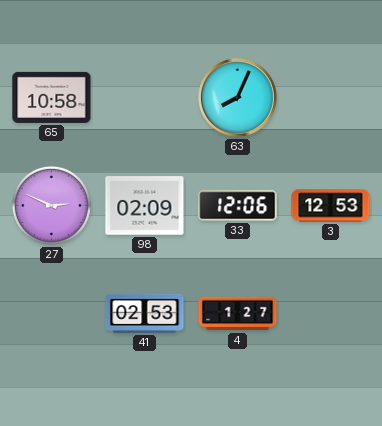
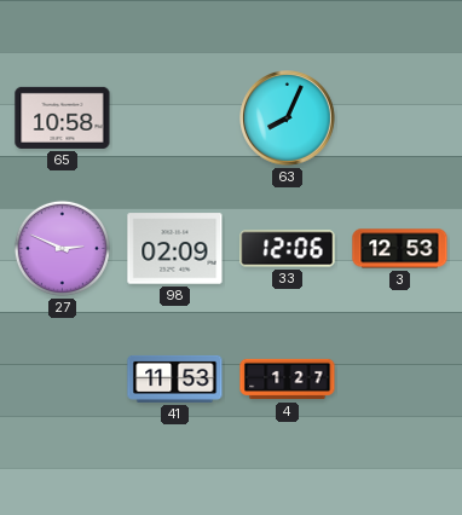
41: 02:53 -> 11:53
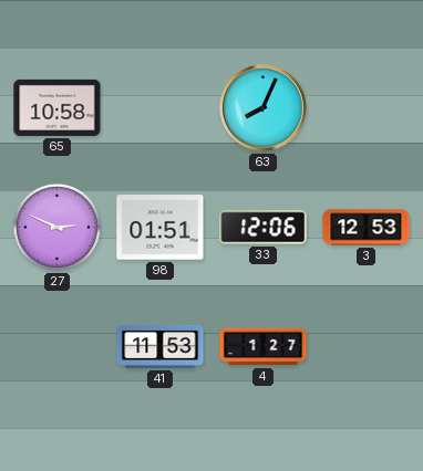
98: 02:09 -> 01:51
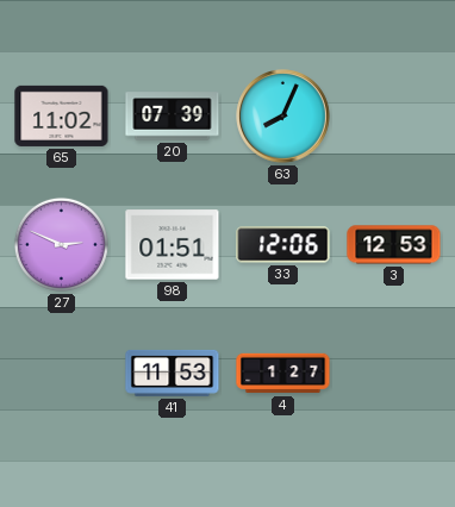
65: 10:58 -> 11:02
20: none -> 07:39
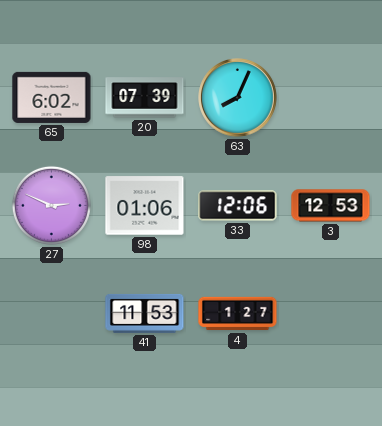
65: 11:02 -> 6:02
98: 01:51 -> 01:06
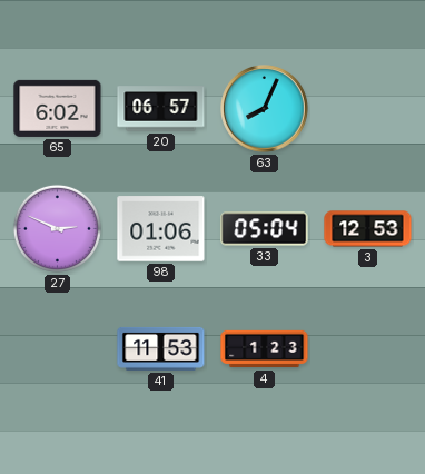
20: 07:39 -> 06:57
33: 12:06 -> 05:04
4: 1:27 -> 1:23
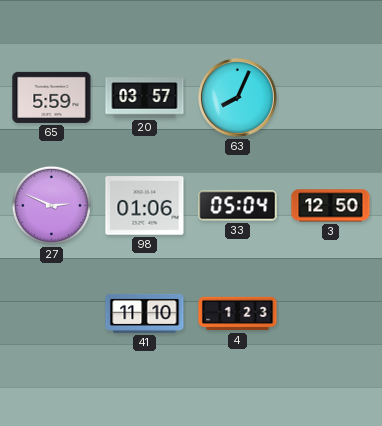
65: 6:02 -> 5:59
20: 06:57 -> 03:57
3: 12:53 -> 12:50
41: 11:53 -> 11:10
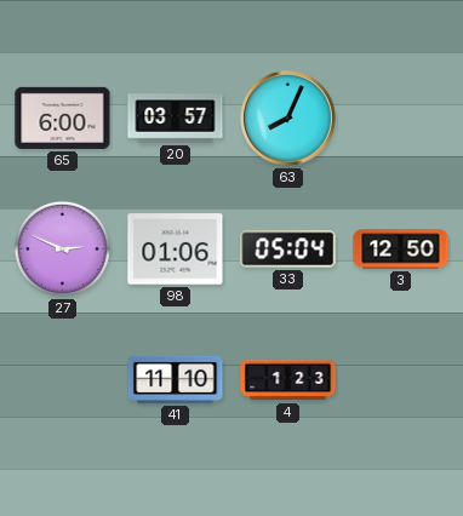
65: 5:59 -> 6:00
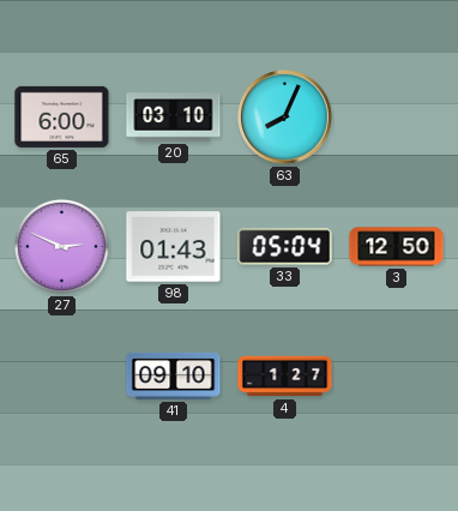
20: 03:57 -> 03:10
98: 01:06 -> 01:43
41: 11:10 -> 09:10
4: 1:23 -> 1:27
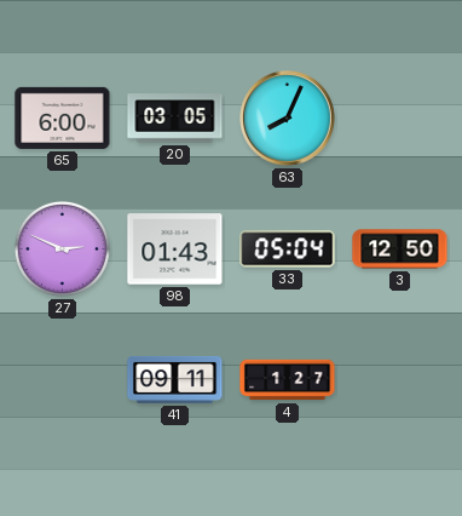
20: 03:10 -> 03:05
41: 09:10 -> 09:11
